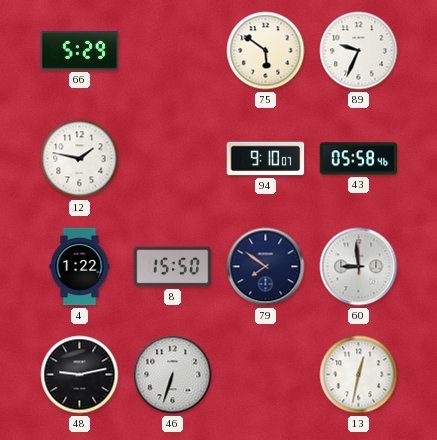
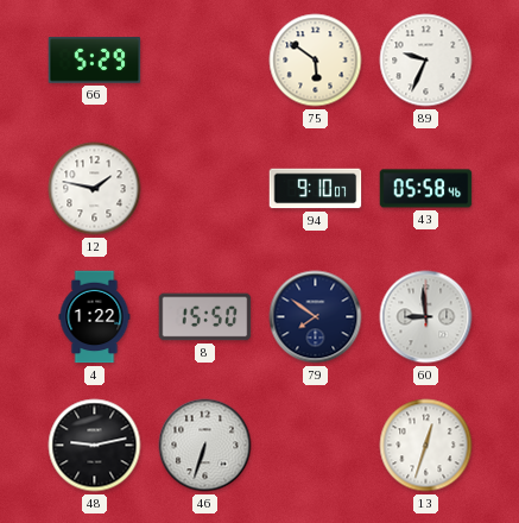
13: 12:32 -> 12:33
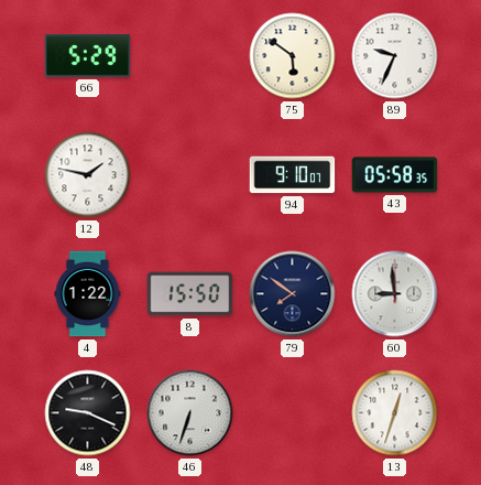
43: 05:58:46 -> 05:58:35
48: 9:13 -> 9:19
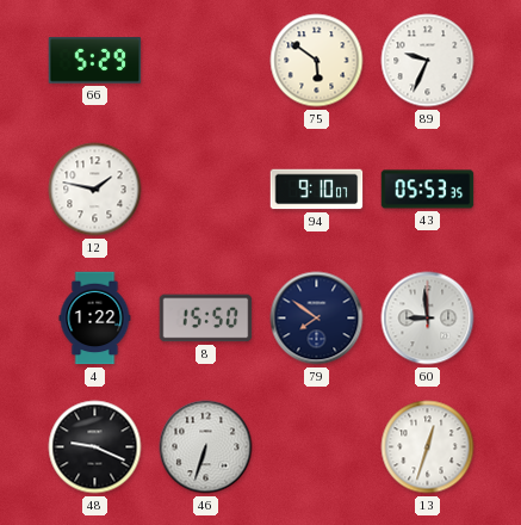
43: 05:58 -> 05:53
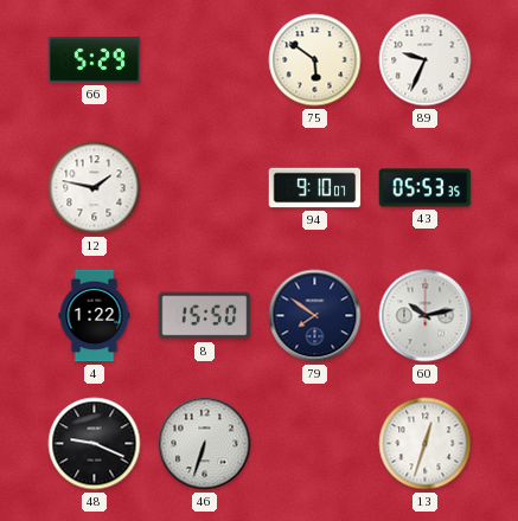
60: 8:59 -> 10:13
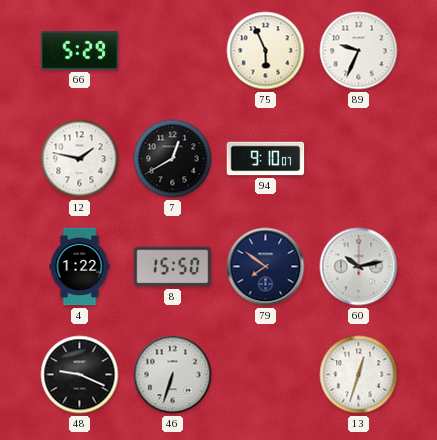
75: 5:51 -> 5:56
7: none -> 12:40
43: 05:53 -> none
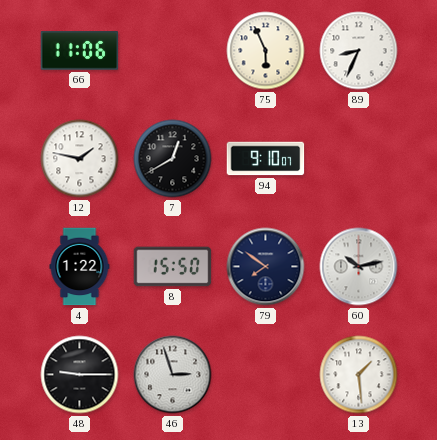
66: 5:29 -> 11:06
89: 9:34 -> 8:34
48: 9:19 -> 9:15
46: 6:33 -> 2:57
13: 12:33 -> 1:29
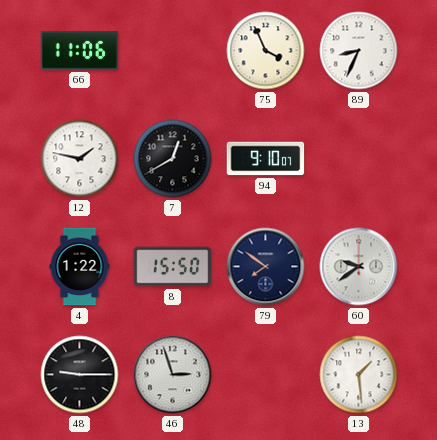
75: 5:56 -> 3:56
60: 10:13 -> 9:39
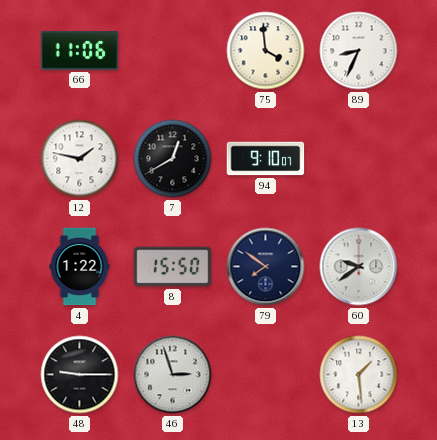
75: 3:56 -> 3:59
